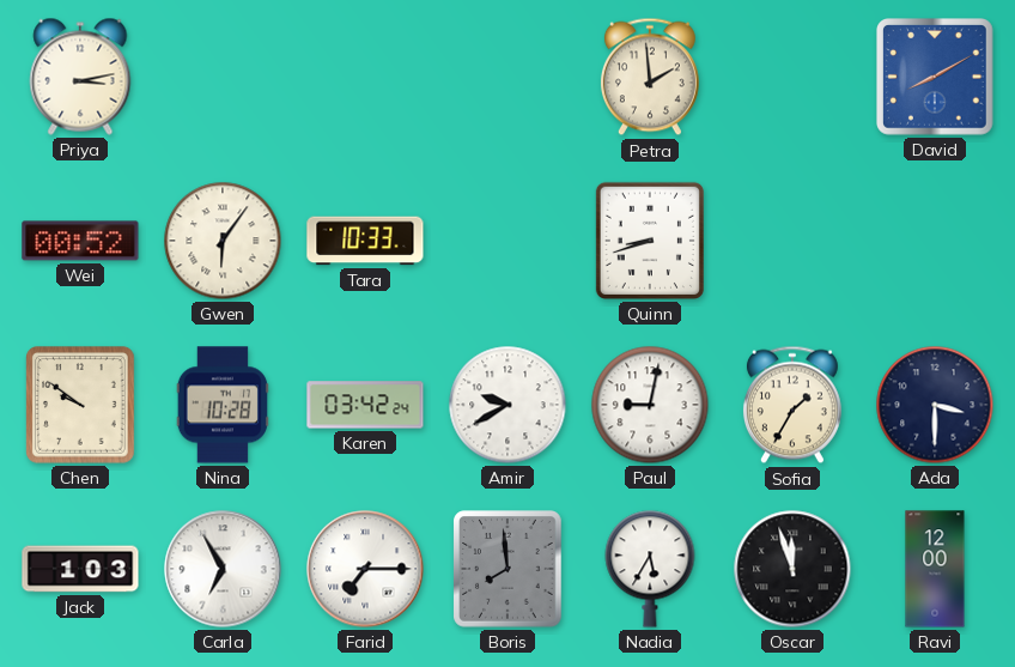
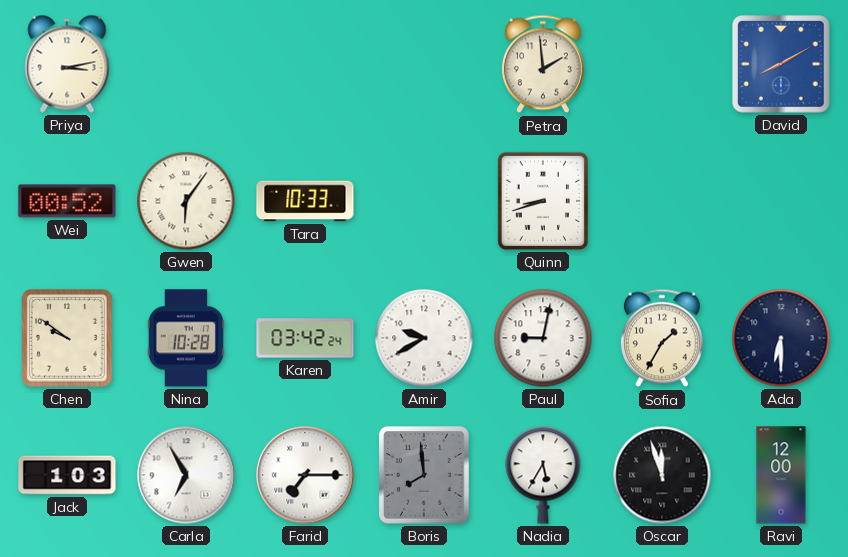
Ada: 3:30 -> 6:30
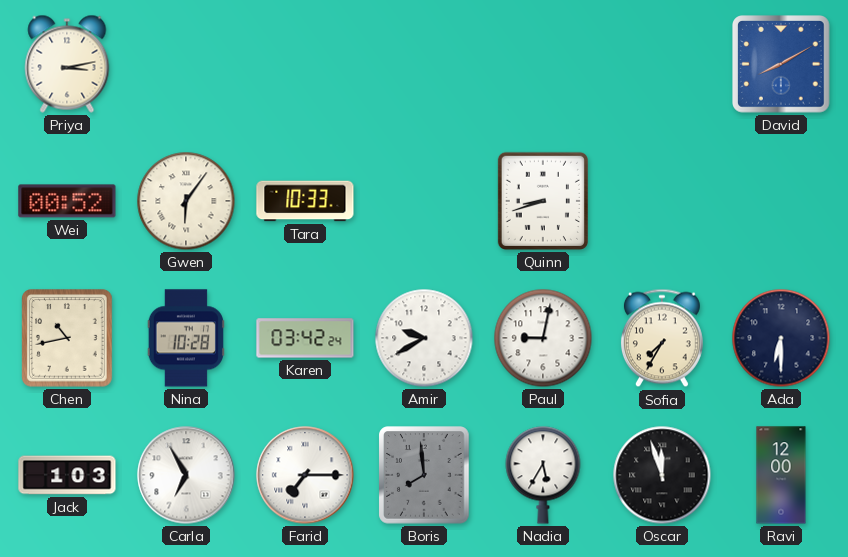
Petra: 1:59 -> none
Chen: 9:51 -> 10:43
Sofia: 1:35 -> 7:35
